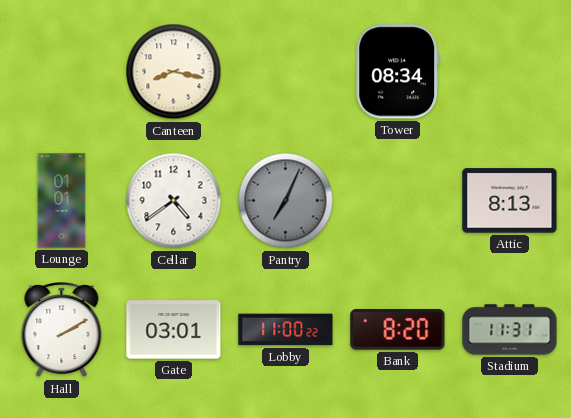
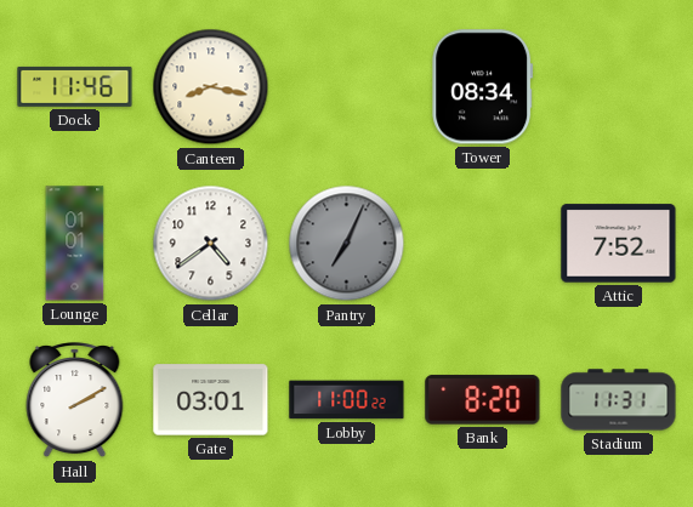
Dock: none -> 11:46
Attic: 8:13 -> 7:52
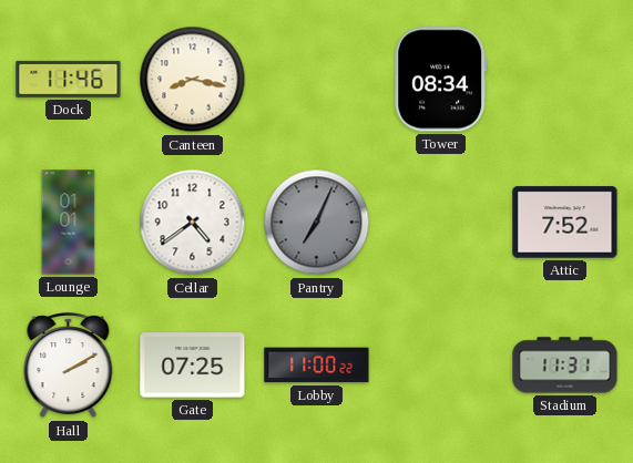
Gate: 03:01 -> 07:25
Bank: 8:20 -> none
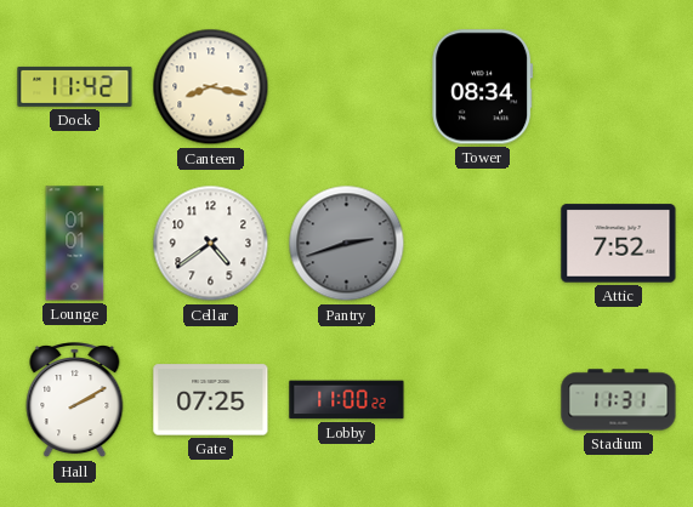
Dock: 11:46 -> 11:42
Pantry: 7:04 -> 2:42
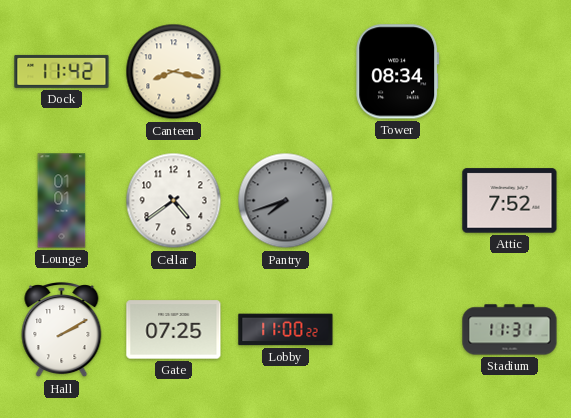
Pantry: 2:42 -> 7:42
